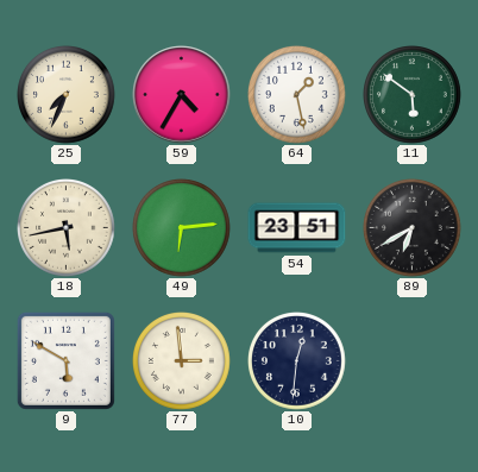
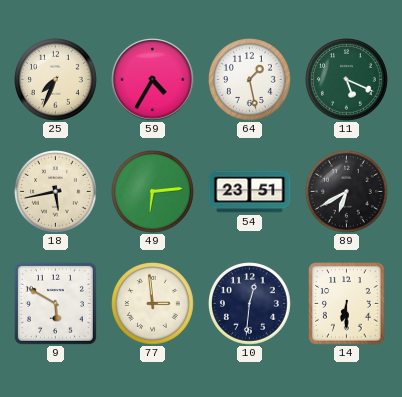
11: 5:51 -> 5:19
14: none -> 6:30
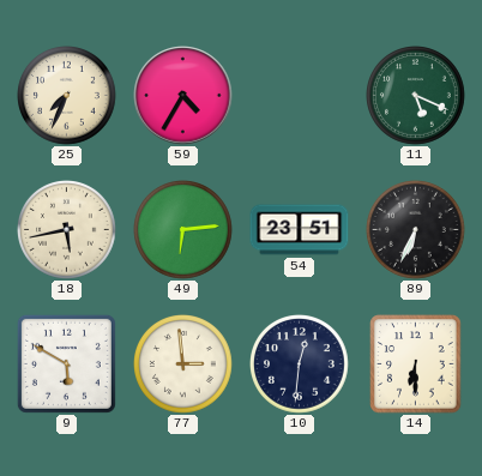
64: 1:28 -> none
89: 6:40 -> 6:34
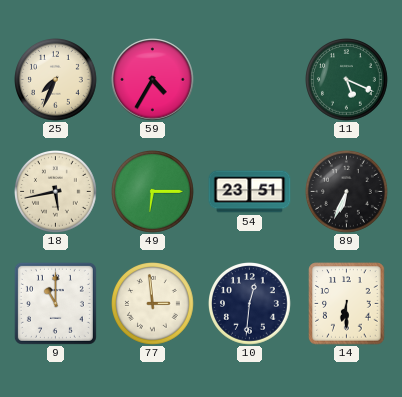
49: 6:14 -> 6:15
9: 5:50 -> 11:00
